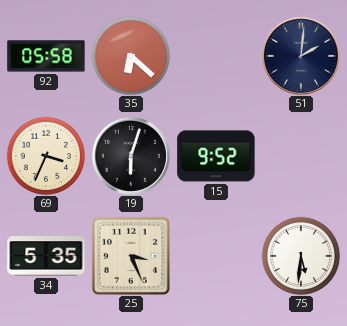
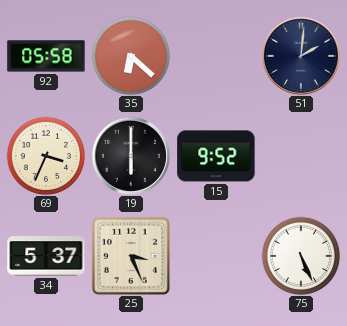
19: 6:03 -> 6:00
34: 5:35 -> 5:37
75: 5:31 -> 5:26
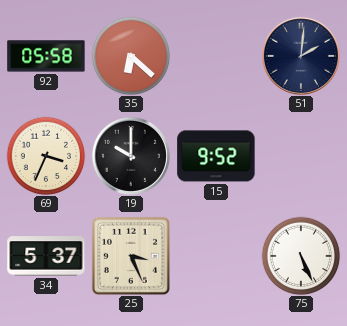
19: 6:00 -> 10:00
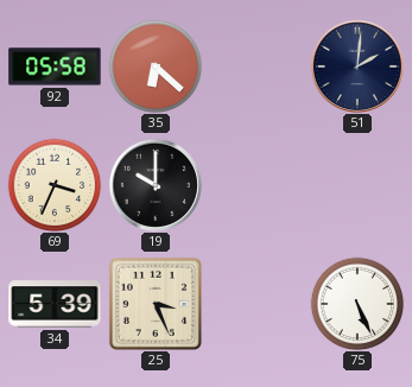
15: 9:52 -> none
34: 5:37 -> 5:39
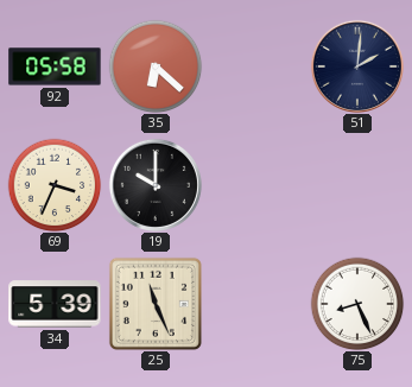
25: 3:26 -> 11:26
75: 5:26 -> 8:26
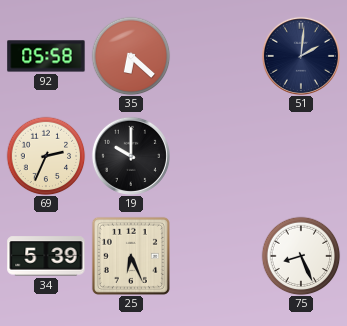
69: 3:34 -> 2:34
25: 11:26 -> 6:26
